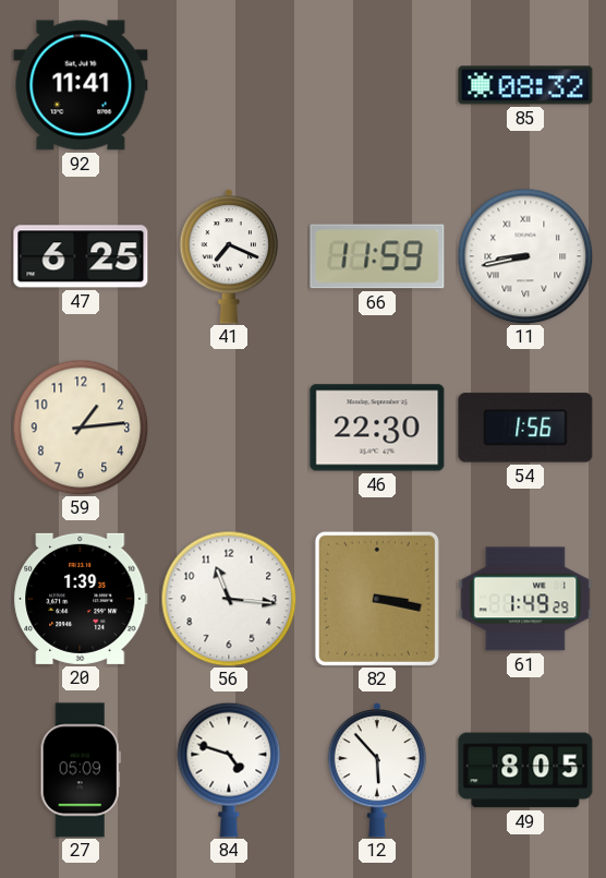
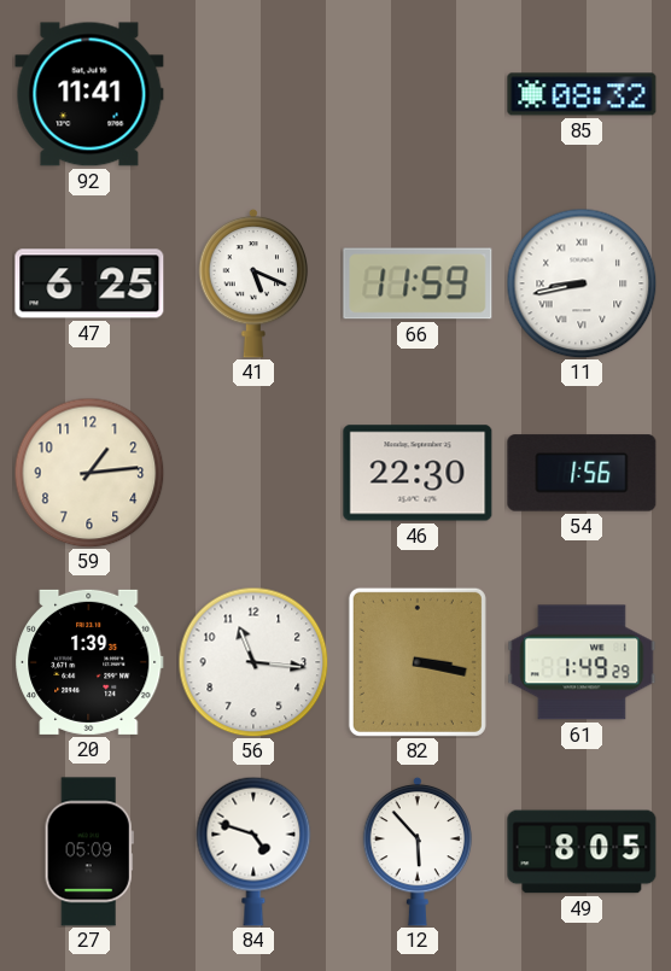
41: 7:19 -> 5:19
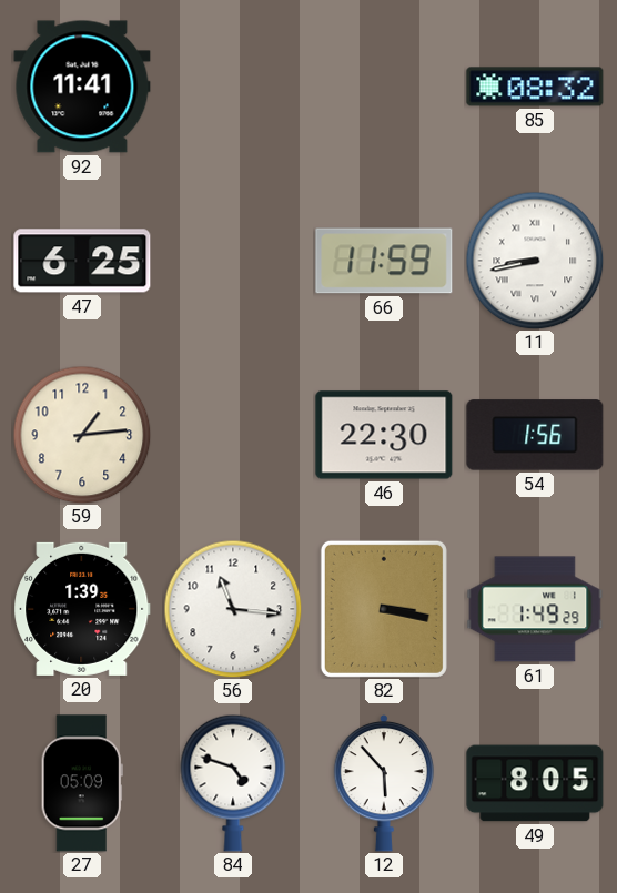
41: 5:19 -> none
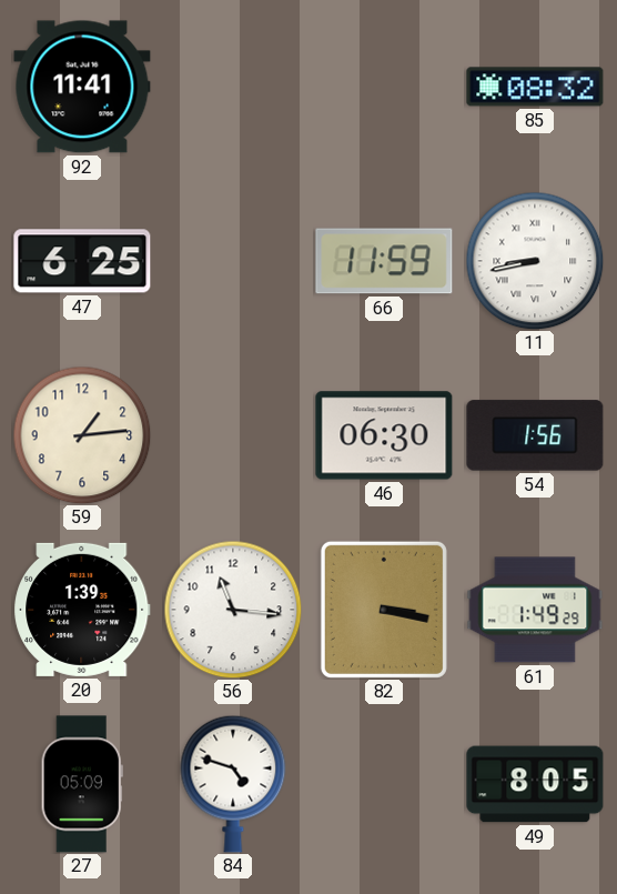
46: 22:30 -> 06:30
12: 5:53 -> none
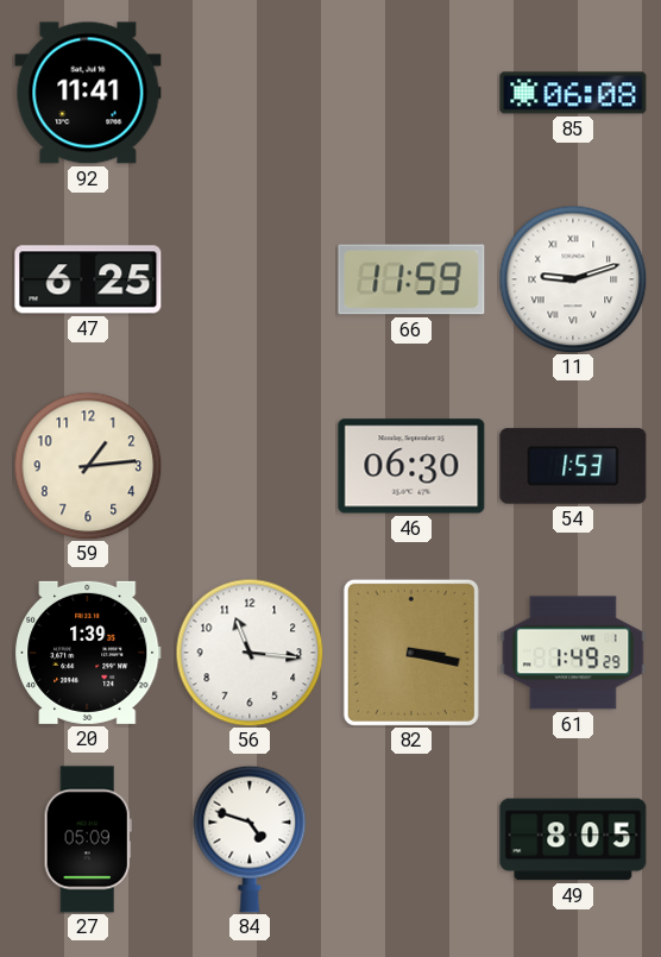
85: 08:32 -> 06:08
11: 8:43 -> 9:12
54: 1:56 -> 1:53
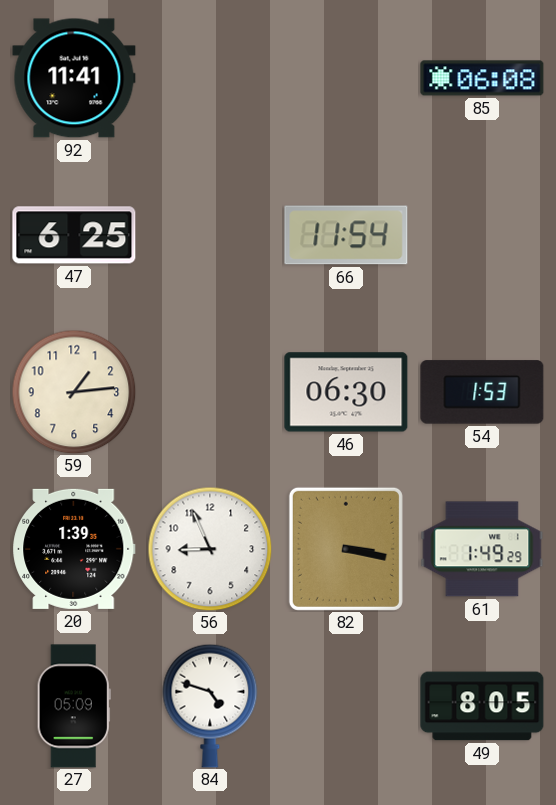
66: 11:59 -> 11:54
11: 9:12 -> none
56: 11:16 -> 8:56
